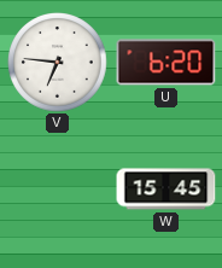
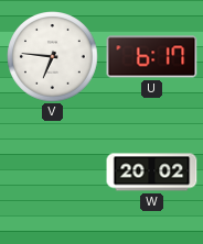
U: 6:20 -> 6:17
W: 15:45 -> 20:02
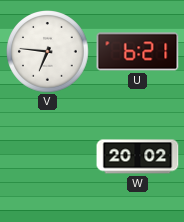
U: 6:17 -> 6:21
